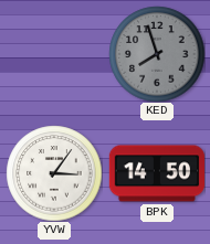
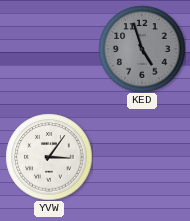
KED: 7:57 -> 4:57
BPK: 14:50 -> none
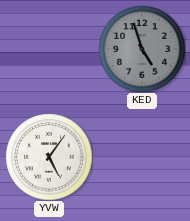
YVW: 3:06 -> 5:06
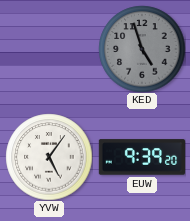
EUW: none -> 9:39
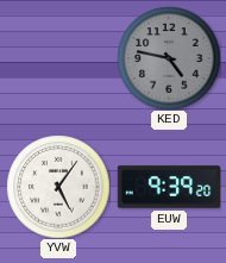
KED: 4:57 -> 4:47
